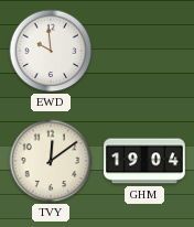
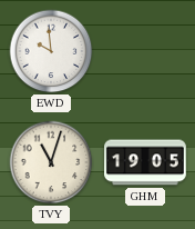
TVY: 12:09 -> 11:03
GHM: 19:04 -> 19:05
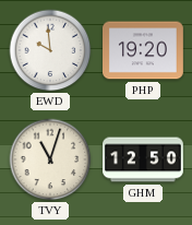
PHP: none -> 19:20
GHM: 19:05 -> 12:50
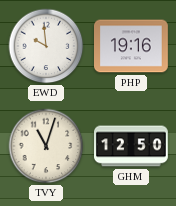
PHP: 19:20 -> 19:16
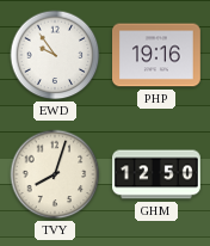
EWD: 9:59 -> 9:54
TVY: 11:03 -> 8:03
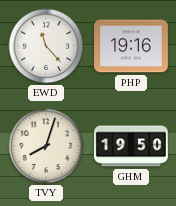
EWD: 9:54 -> 11:23
GHM: 12:50 -> 19:50
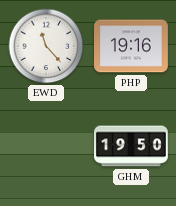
TVY: 8:03 -> none
